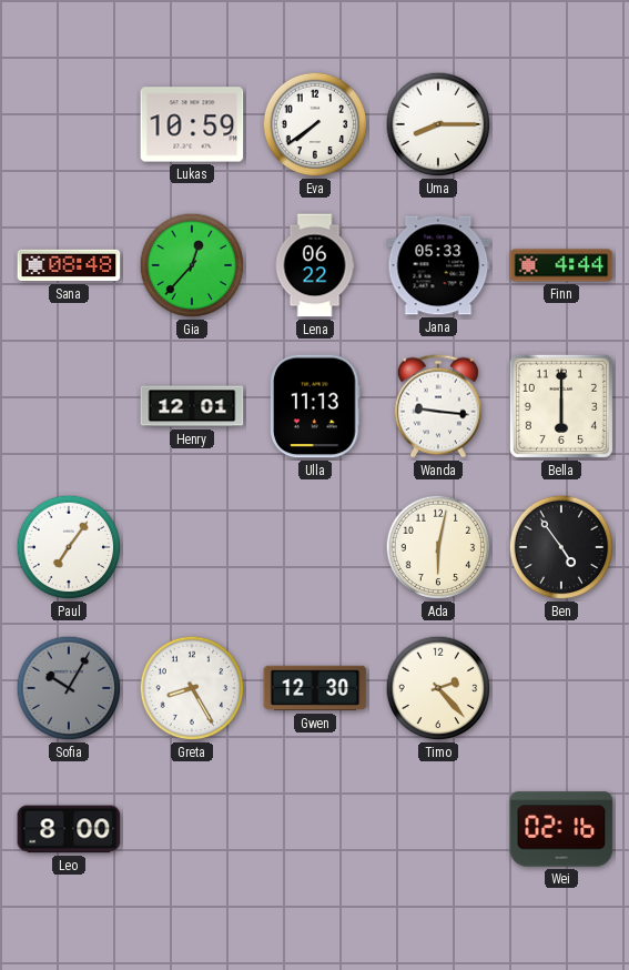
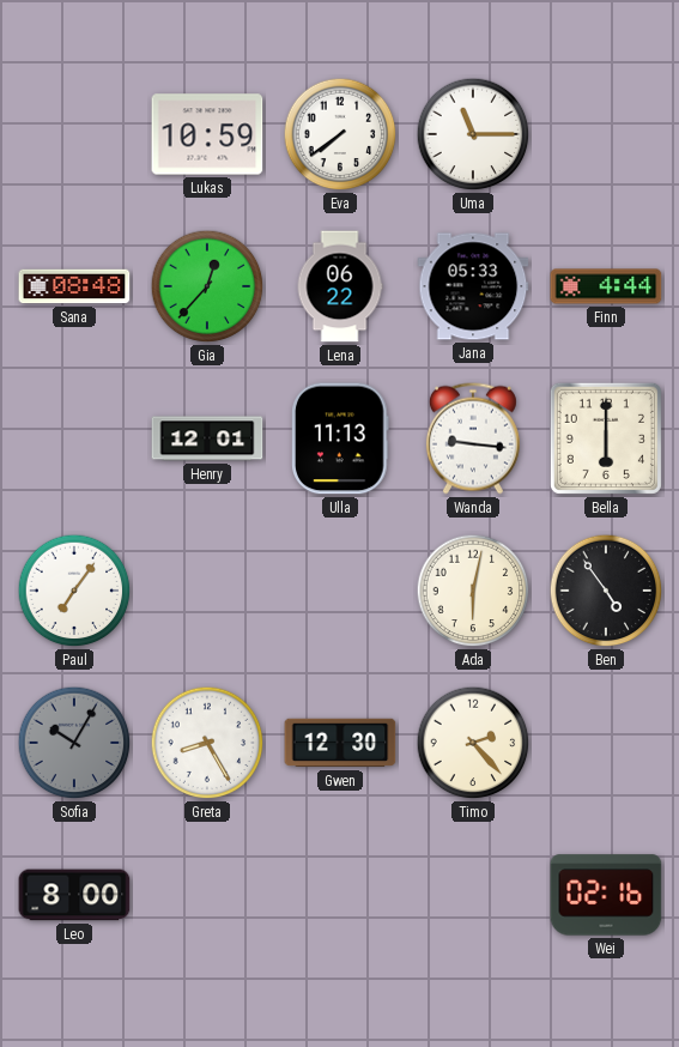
Uma: 8:15 -> 11:15
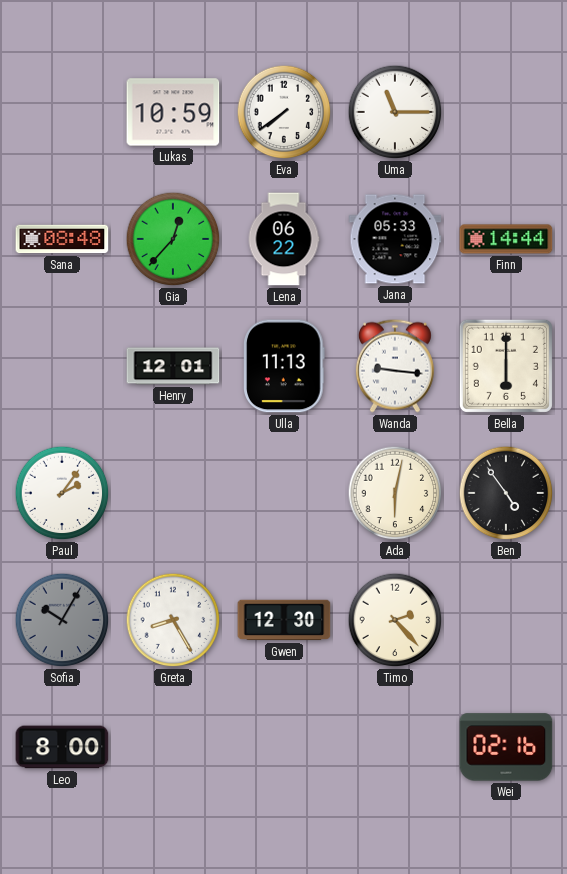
Finn: 4:44 -> 14:44
Paul: 7:06 -> 2:06
